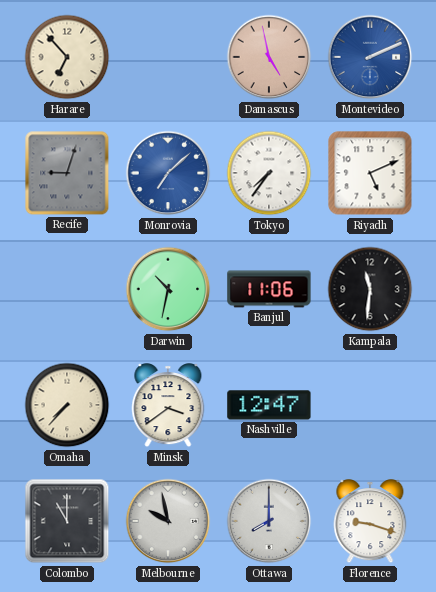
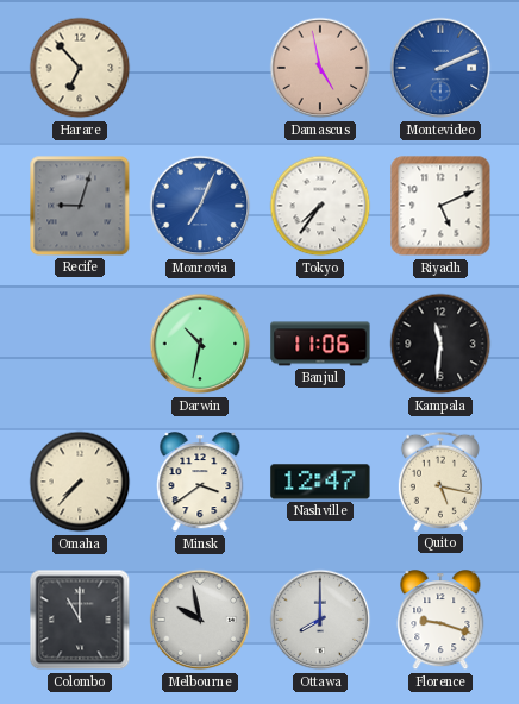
Monrovia: 7:08 -> 7:04
Quito: none -> 5:17
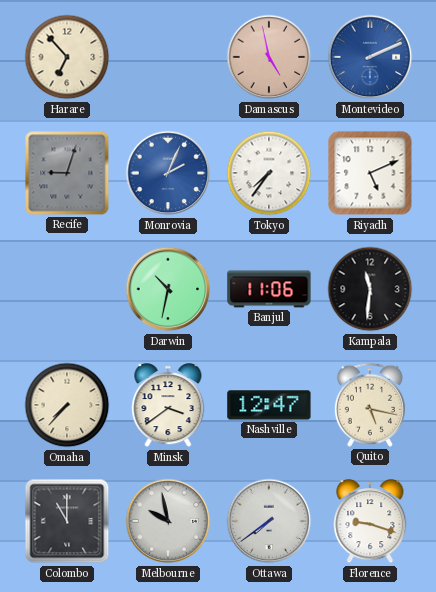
Monrovia: 7:04 -> 2:04
Ottawa: 8:00 -> 7:39
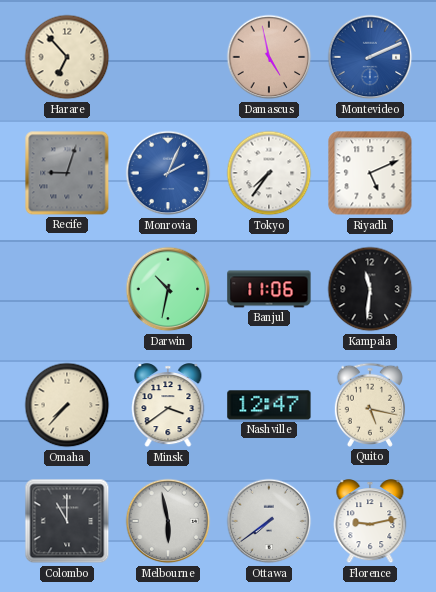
Melbourne: 9:58 -> 5:58
Florence: 9:18 -> 9:13
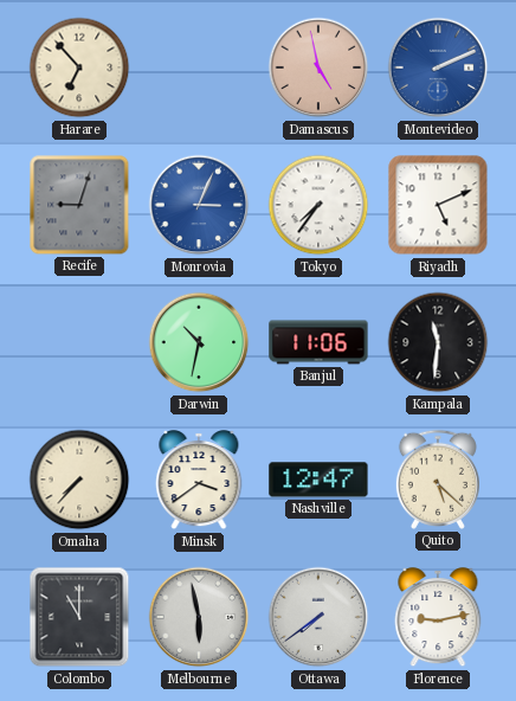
Monrovia: 2:04 -> 3:04
Quito: 5:17 -> 5:22
